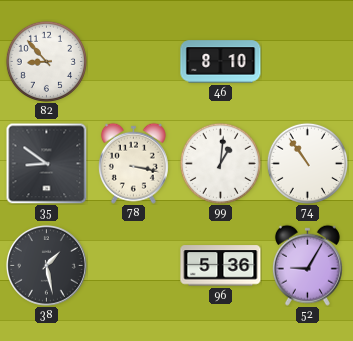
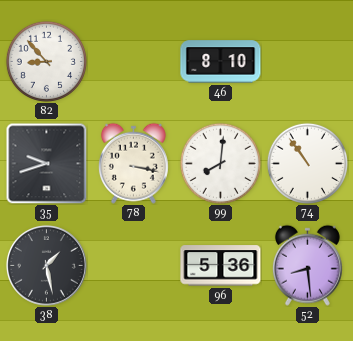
35: 8:51 -> 9:42
99: 1:01 -> 8:01
52: 9:05 -> 8:29
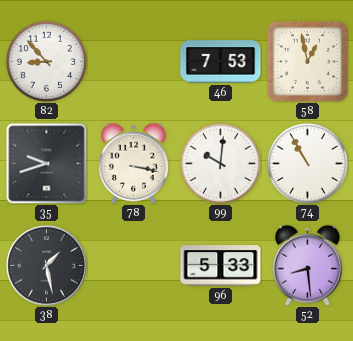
46: 8:10 -> 7:53
58: none -> 12:58
99: 8:01 -> 10:01
74: 10:54 -> 10:55
96: 5:36 -> 5:33
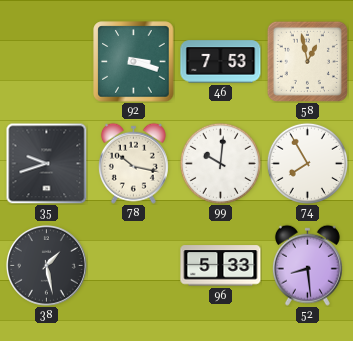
82: 8:53 -> none
92: none -> 3:18
78: 3:17 -> 10:17
74: 10:55 -> 7:55
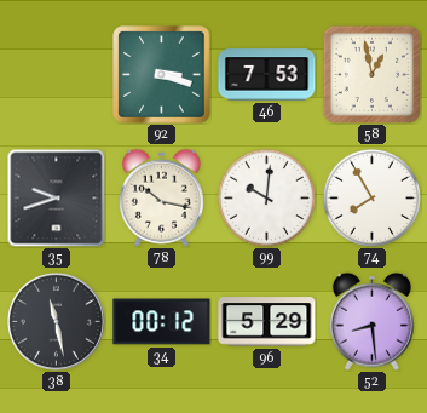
38: 1:28 -> 11:28
34: none -> 00:12
96: 5:33 -> 5:29
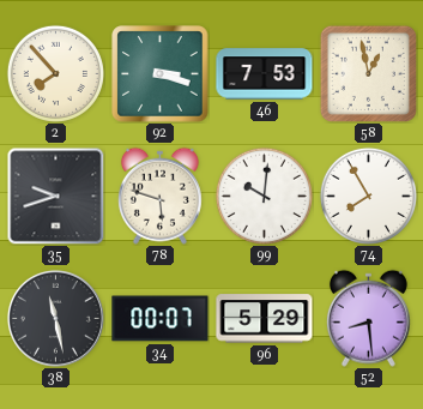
2: none -> 7:53
78: 10:17 -> 5:48
34: 00:12 -> 00:07
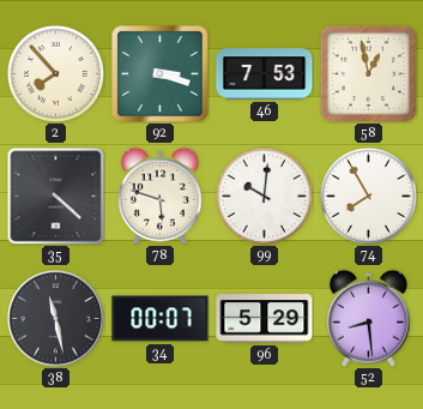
35: 9:42 -> 4:22
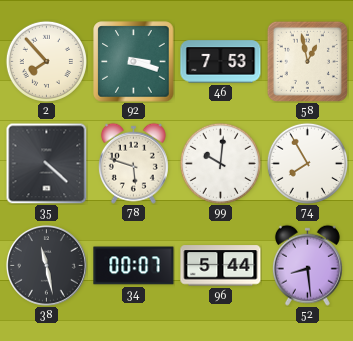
96: 5:29 -> 5:44
